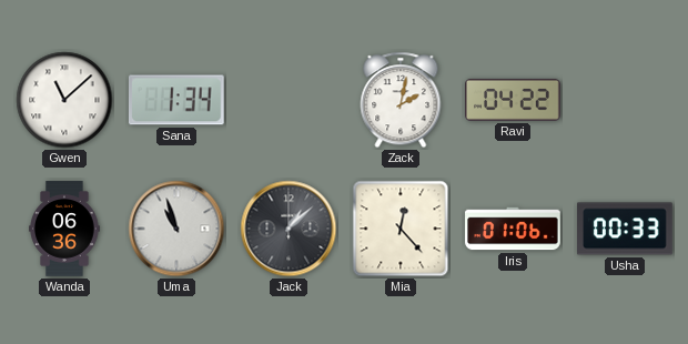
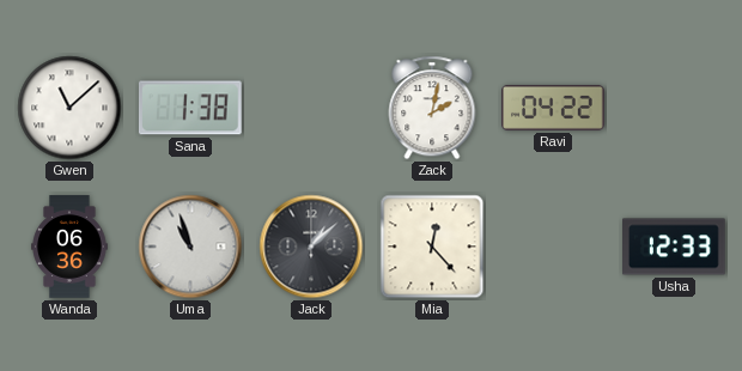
Sana: 1:34 -> 1:38
Iris: 01:06 -> none
Usha: 00:33 -> 12:33
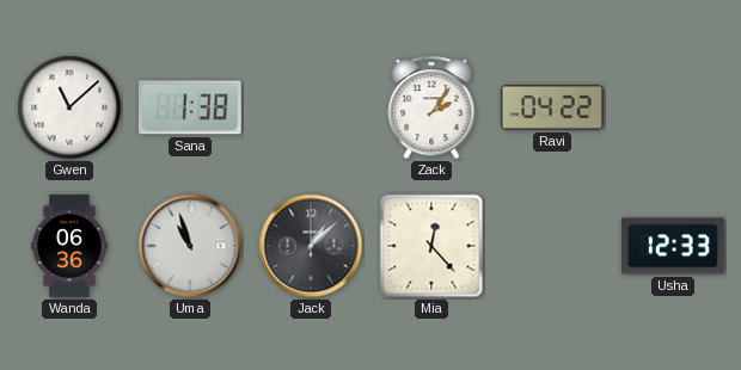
Zack: 2:02 -> 2:06
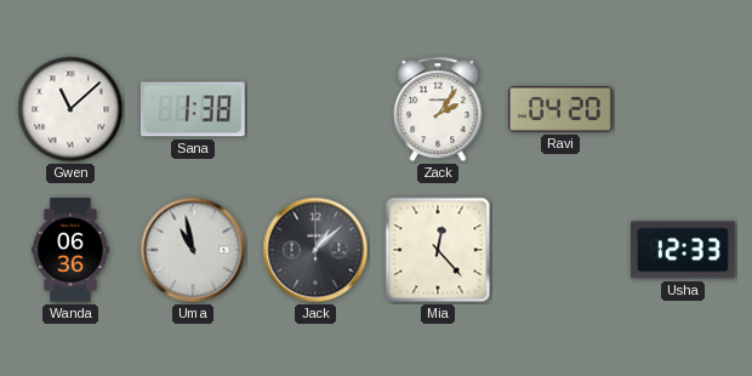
Ravi: 04:22 -> 04:20
Uma: 10:57 -> 10:58
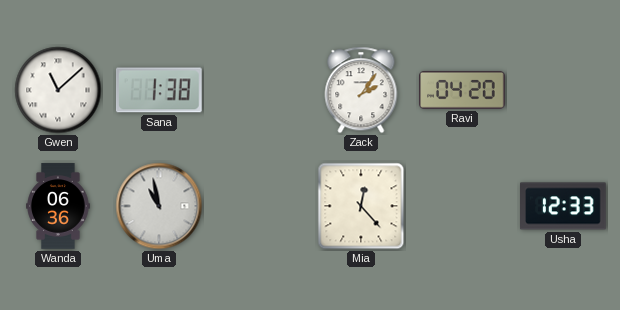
Jack: 1:08 -> none
